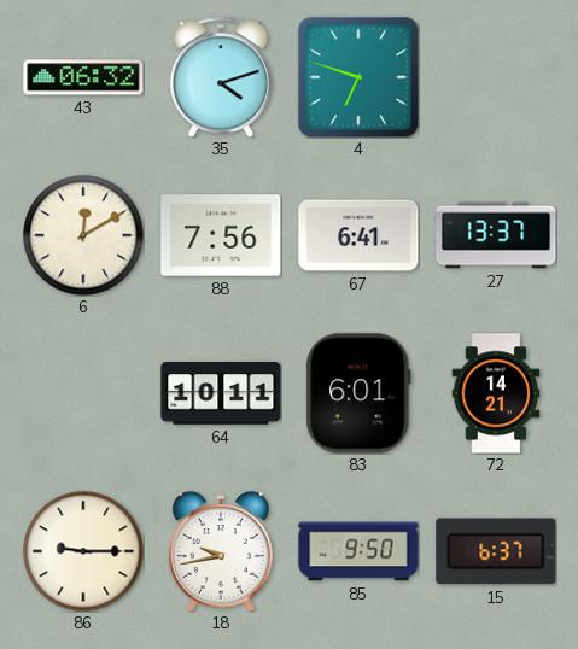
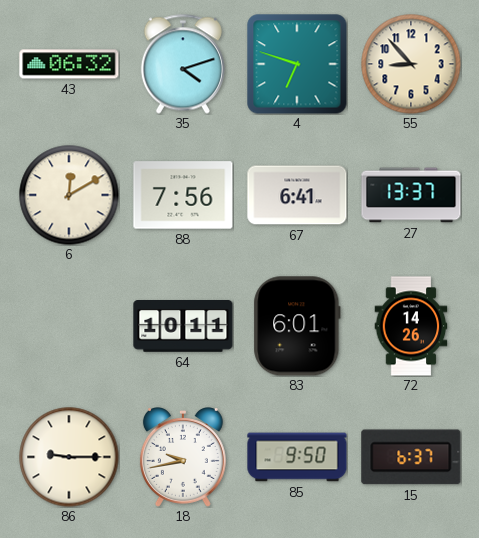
55: none -> 8:53
72: 14:21 -> 14:26
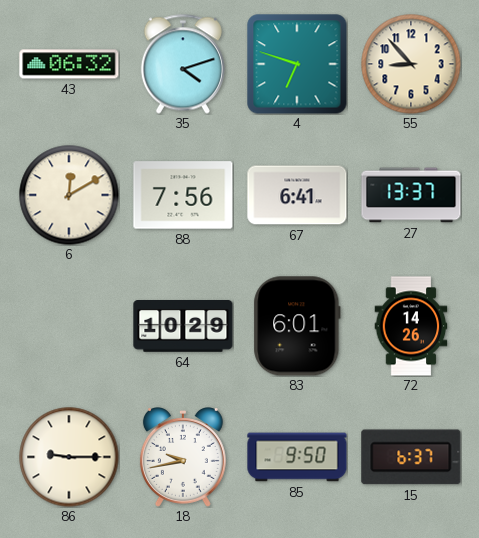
64: 10:11 -> 10:29
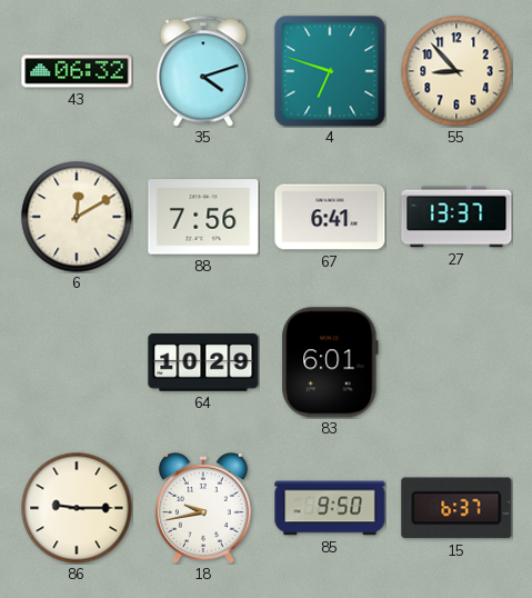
72: 14:26 -> none
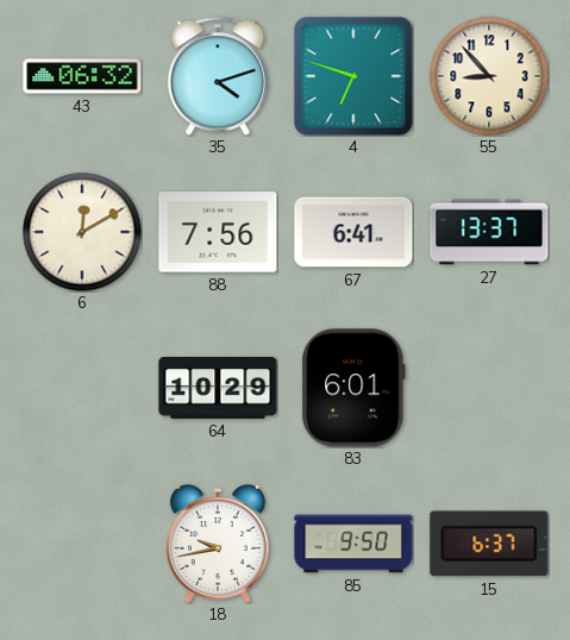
86: 9:15 -> none
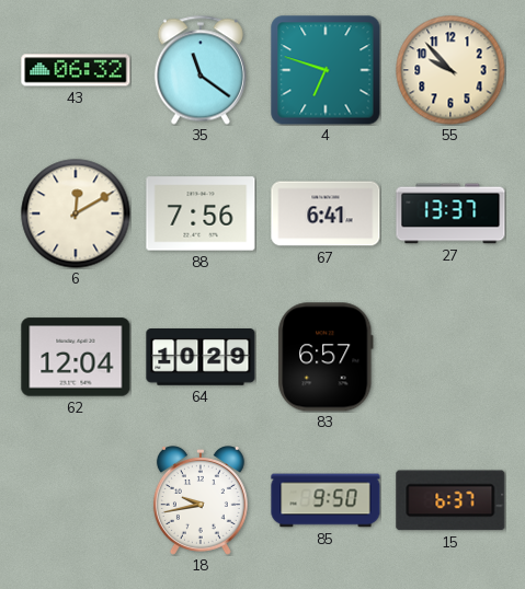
35: 4:12 -> 11:21
55: 8:53 -> 9:53
62: none -> 12:04
83: 6:01 -> 6:57
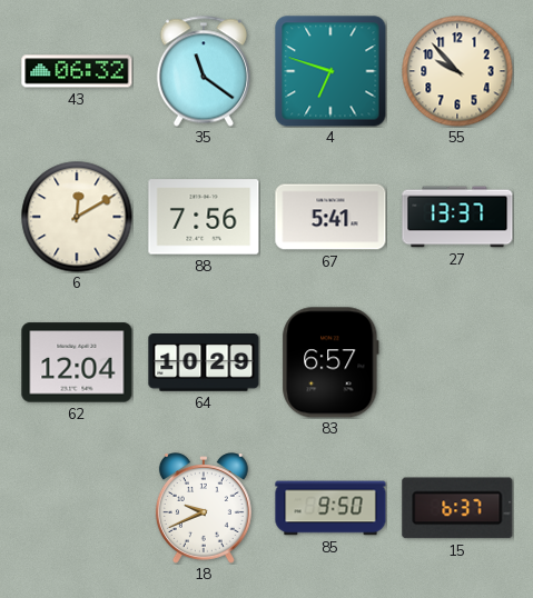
67: 6:41 -> 5:41
18: 9:43 -> 9:41
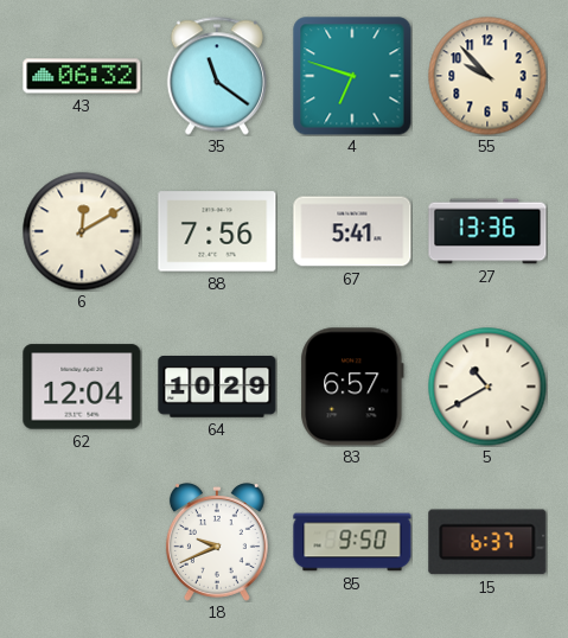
27: 13:37 -> 13:36
5: none -> 10:40
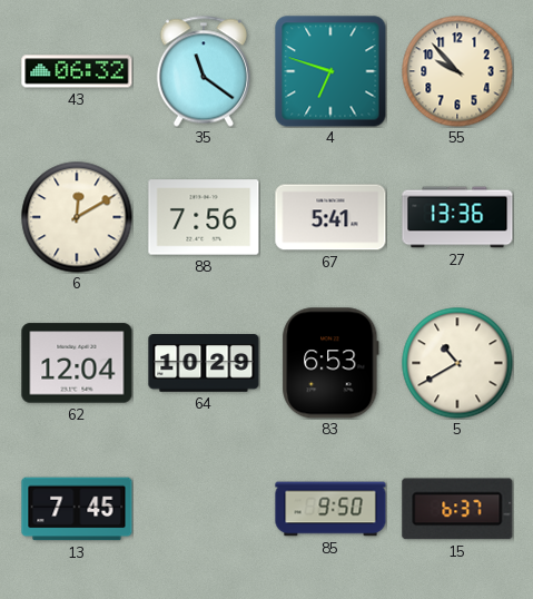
83: 6:57 -> 6:53
13: none -> 7:45
18: 9:41 -> none
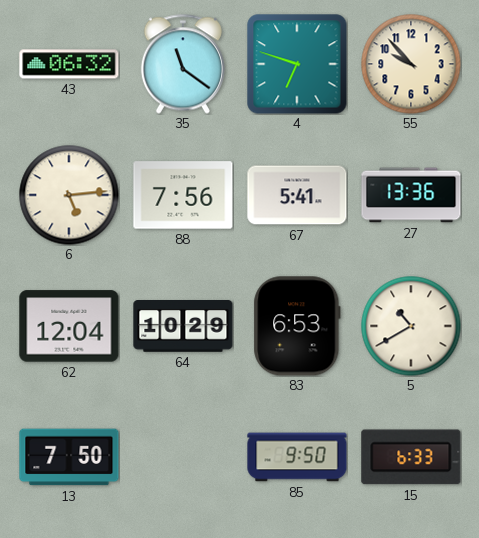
6: 12:10 -> 5:14
13: 7:45 -> 7:50
15: 6:37 -> 6:33
